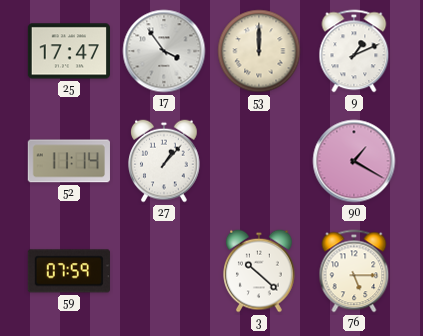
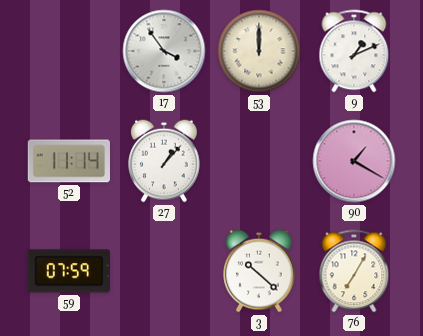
25: 17:47 -> none
76: 5:15 -> 7:05
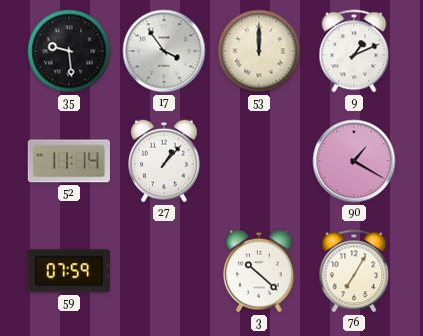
35: none -> 9:29
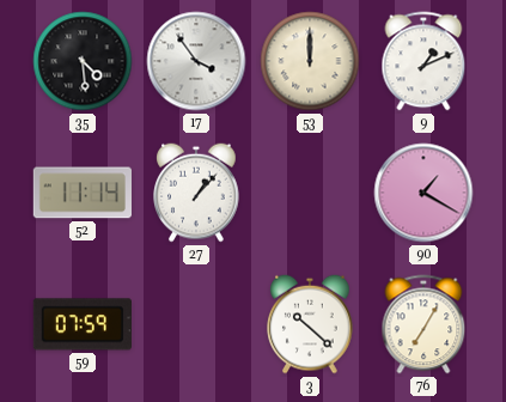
35: 9:29 -> 4:29
